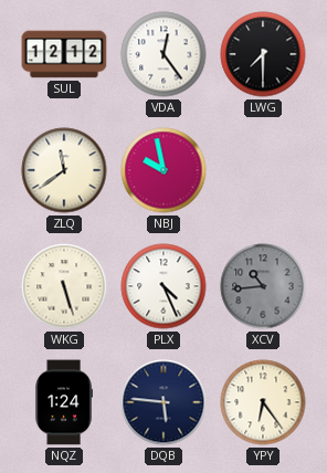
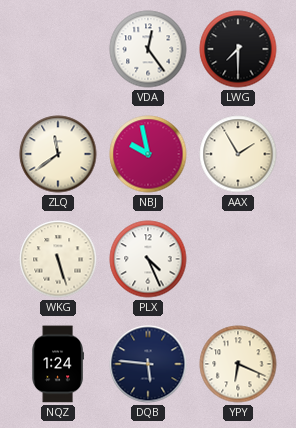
SUL: 12:12 -> none
AAX: none -> 1:55
XCV: 10:44 -> none
YPY: 6:24 -> 6:19
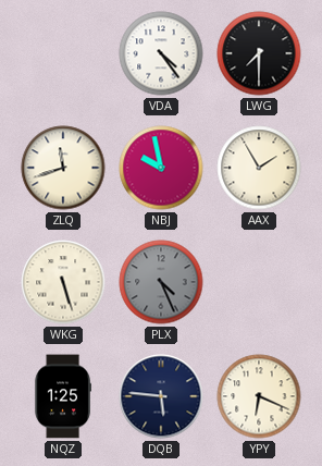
VDA: 12:24 -> 4:24
ZLQ: 11:39 -> 11:42
PLX dial: white -> grey
NQZ: 1:24 -> 1:25
